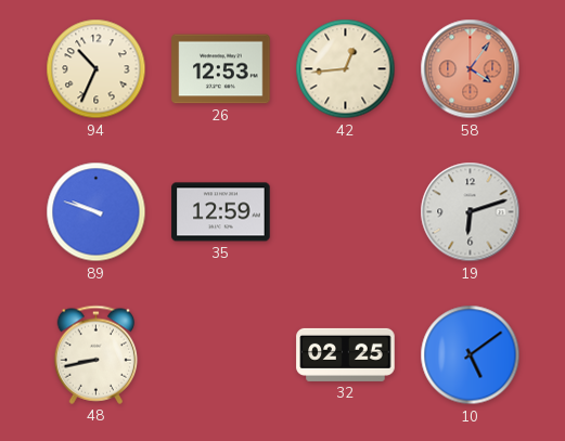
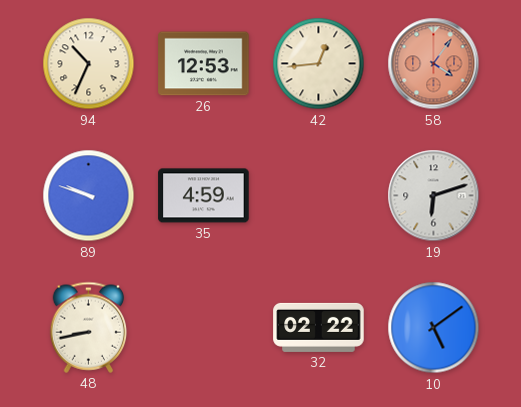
35: 12:59 -> 4:59
32: 02:25 -> 02:22
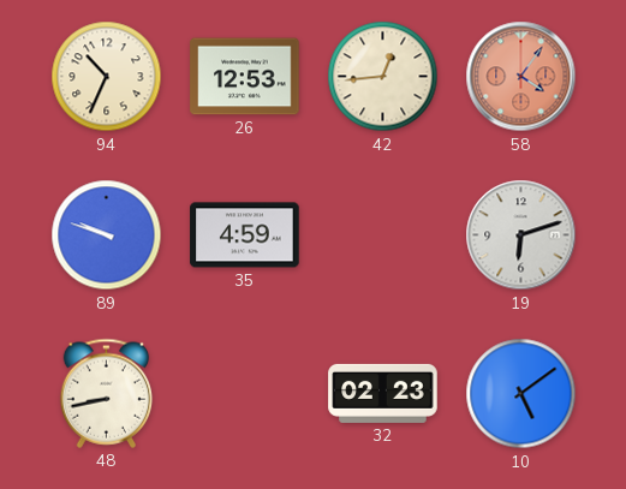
32: 02:22 -> 02:23
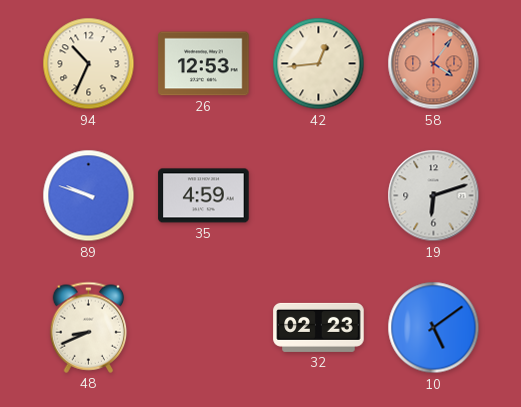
48: 8:43 -> 8:41
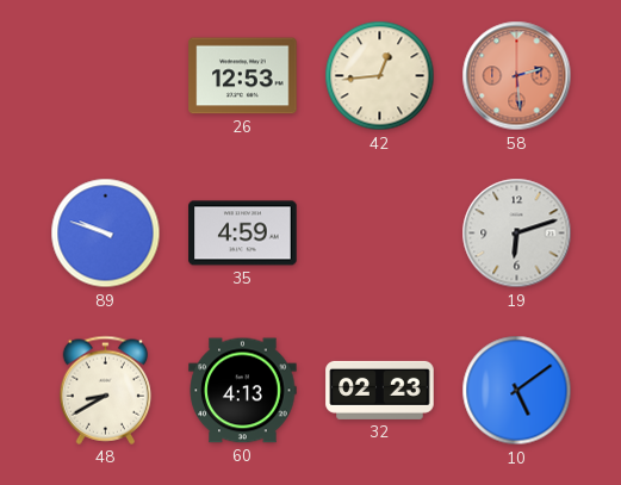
94: 10:34 -> none
58: 4:06 -> 2:29
48: 8:41 -> 8:40
60: none -> 4:13
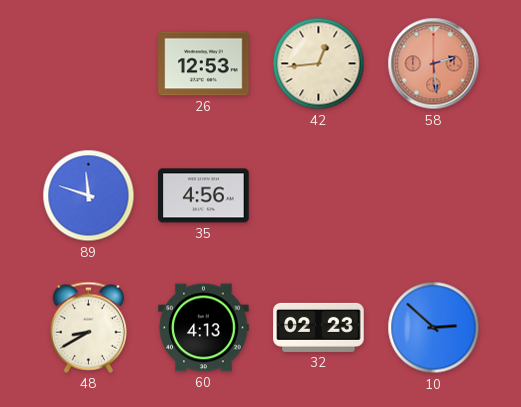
89: 9:48 -> 11:48
35: 4:59 -> 4:56
19: 6:12 -> none
10: 5:09 -> 2:52
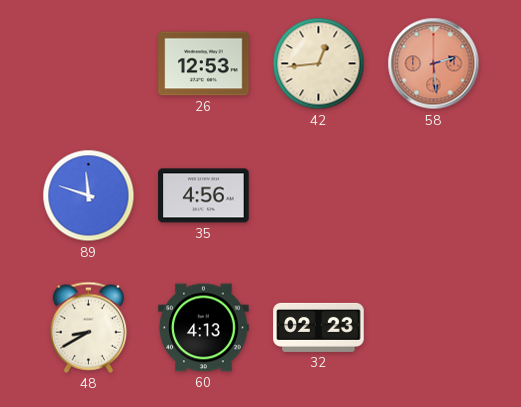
10: 2:52 -> none
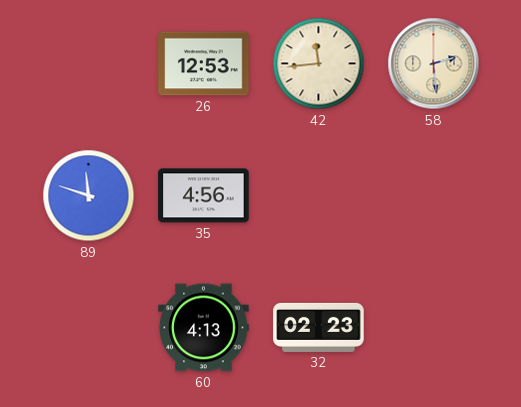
42: 12:44 -> 11:44
58 dial: salmon -> cream
48: 8:40 -> none
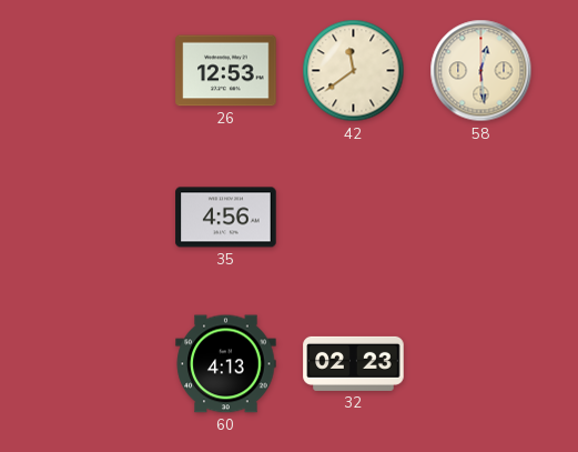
42: 11:44 -> 11:39
58: 2:29 -> 12:29
89: 11:48 -> none
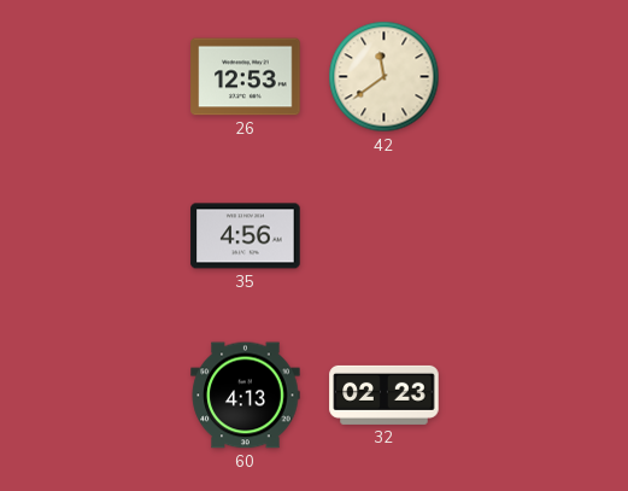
58: 12:29 -> none
